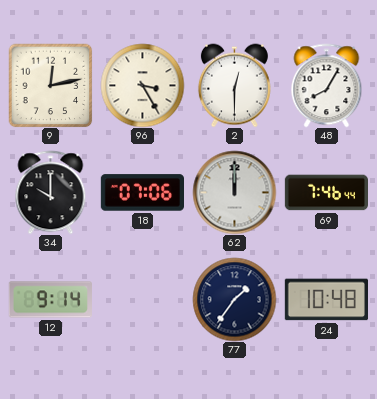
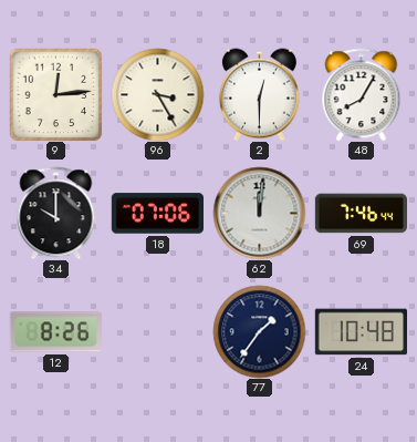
9: 12:13 -> 12:14
62: 12:00 -> 12:01
12: 9:14 -> 8:26
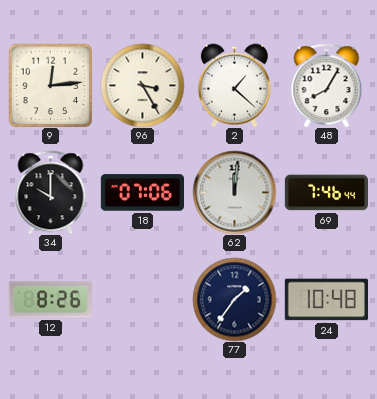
2: 12:30 -> 1:22
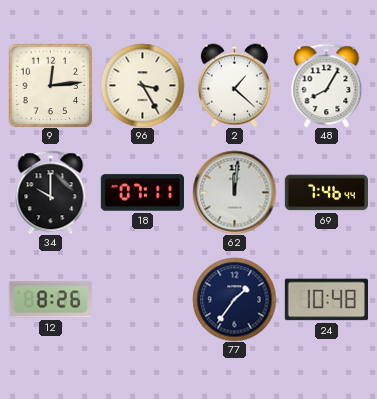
18: 07:06 -> 07:11
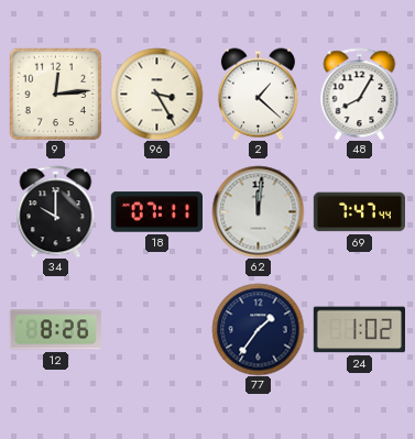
69: 7:46 -> 7:47
24: 10:48 -> 1:02
